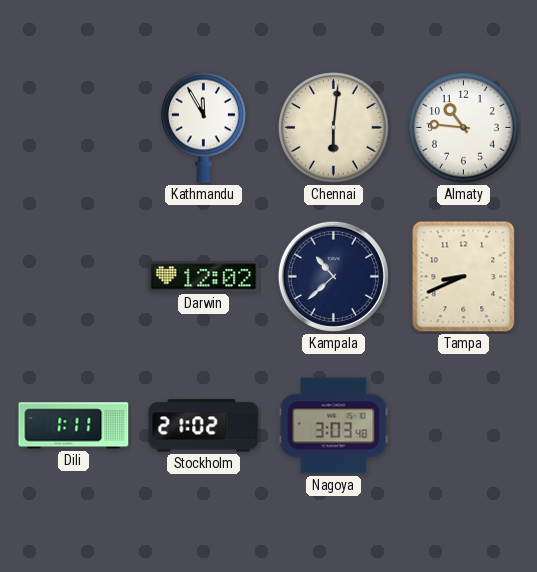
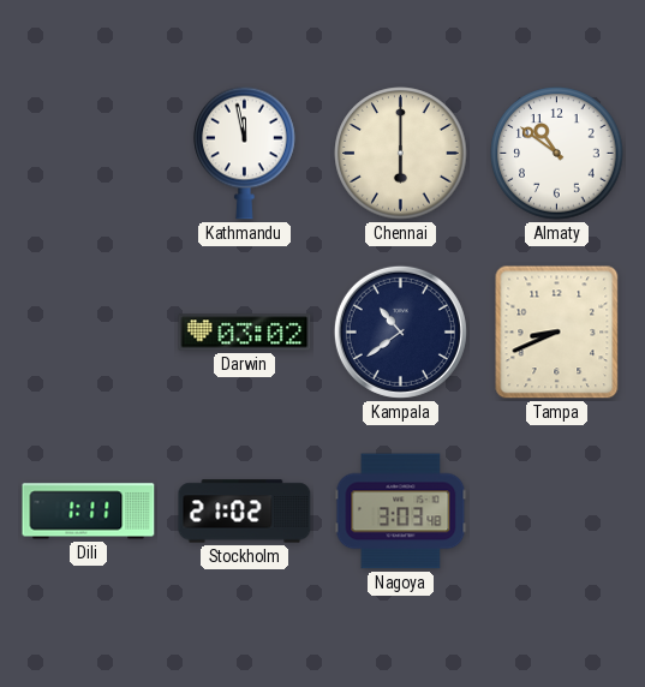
Kathmandu: 11:55 -> 11:58
Chennai: 6:01 -> 6:00
Almaty: 10:46 -> 10:51
Darwin: 12:02 -> 03:02
Kampala: 10:38 -> 10:39
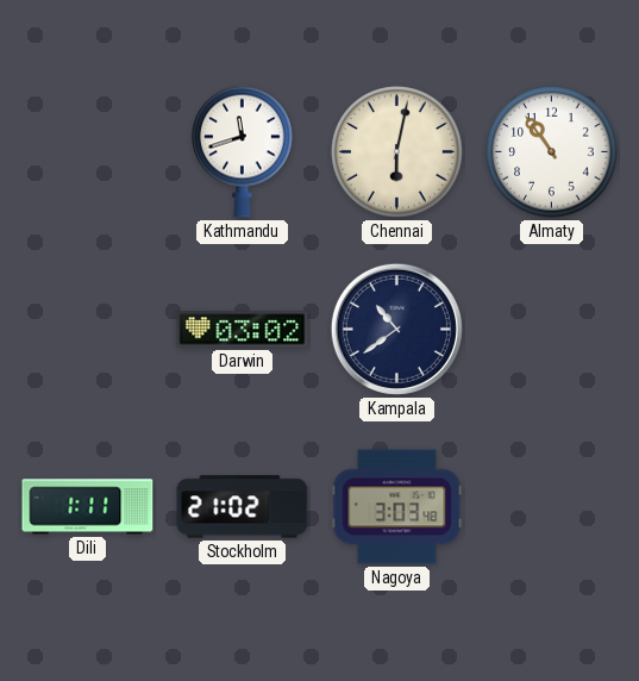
Kathmandu: 11:58 -> 11:42
Chennai: 6:00 -> 6:02
Almaty: 10:51 -> 10:54
Tampa: 8:41 -> none
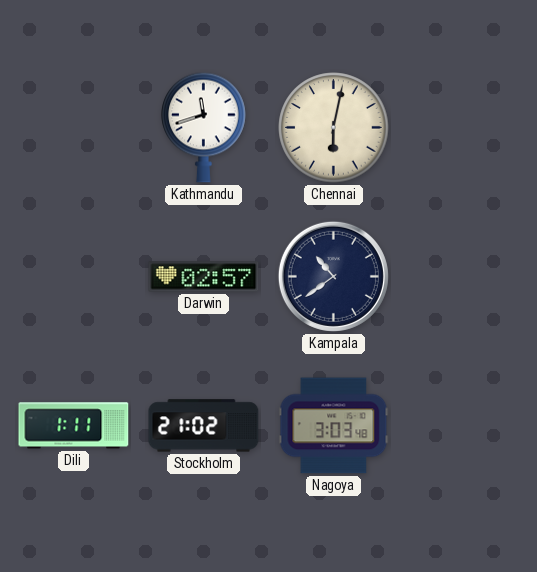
Almaty: 10:54 -> none
Darwin: 03:02 -> 02:57
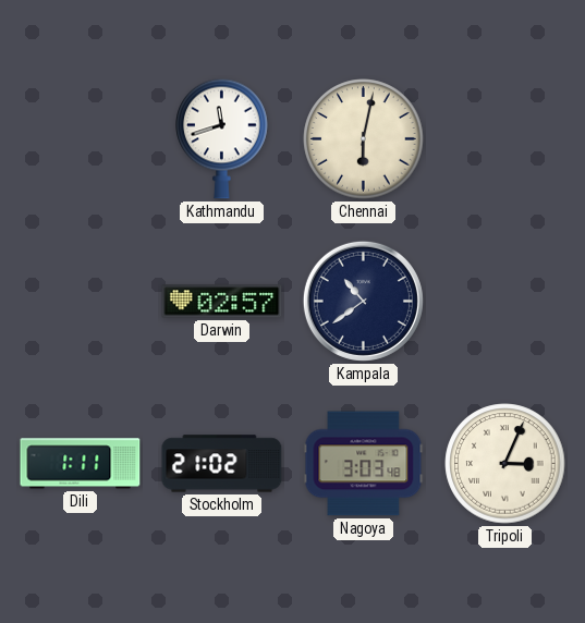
Tripoli: none -> 3:04
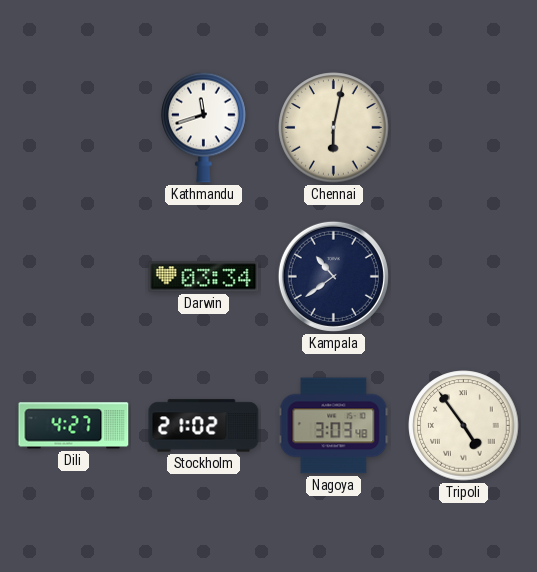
Darwin: 02:57 -> 03:34
Dili: 1:11 -> 4:27
Tripoli: 3:04 -> 4:54
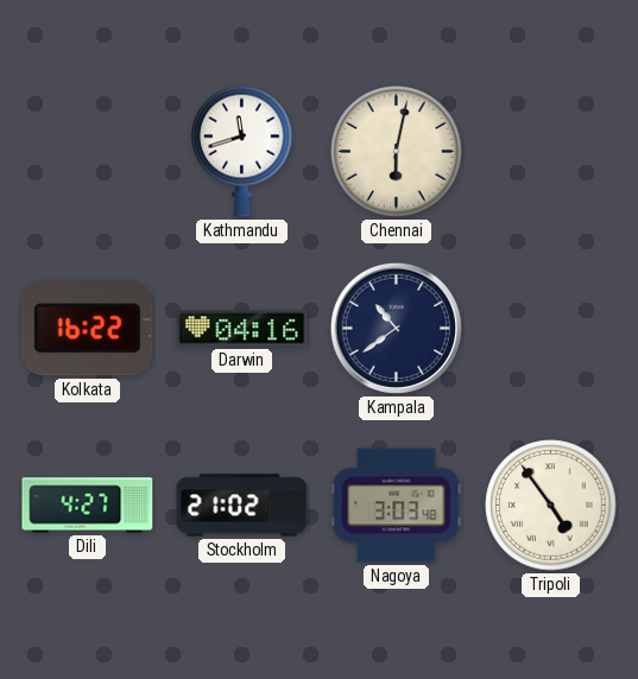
Kolkata: none -> 16:22
Darwin: 03:34 -> 04:16
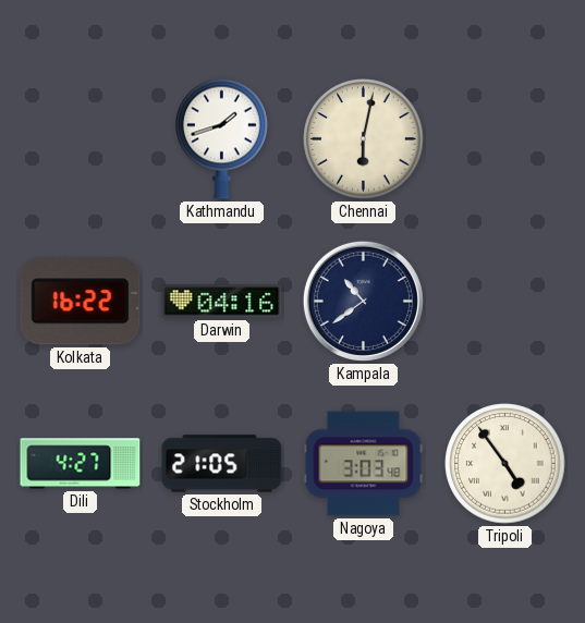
Kathmandu: 11:42 -> 1:42
Stockholm: 21:02 -> 21:05
